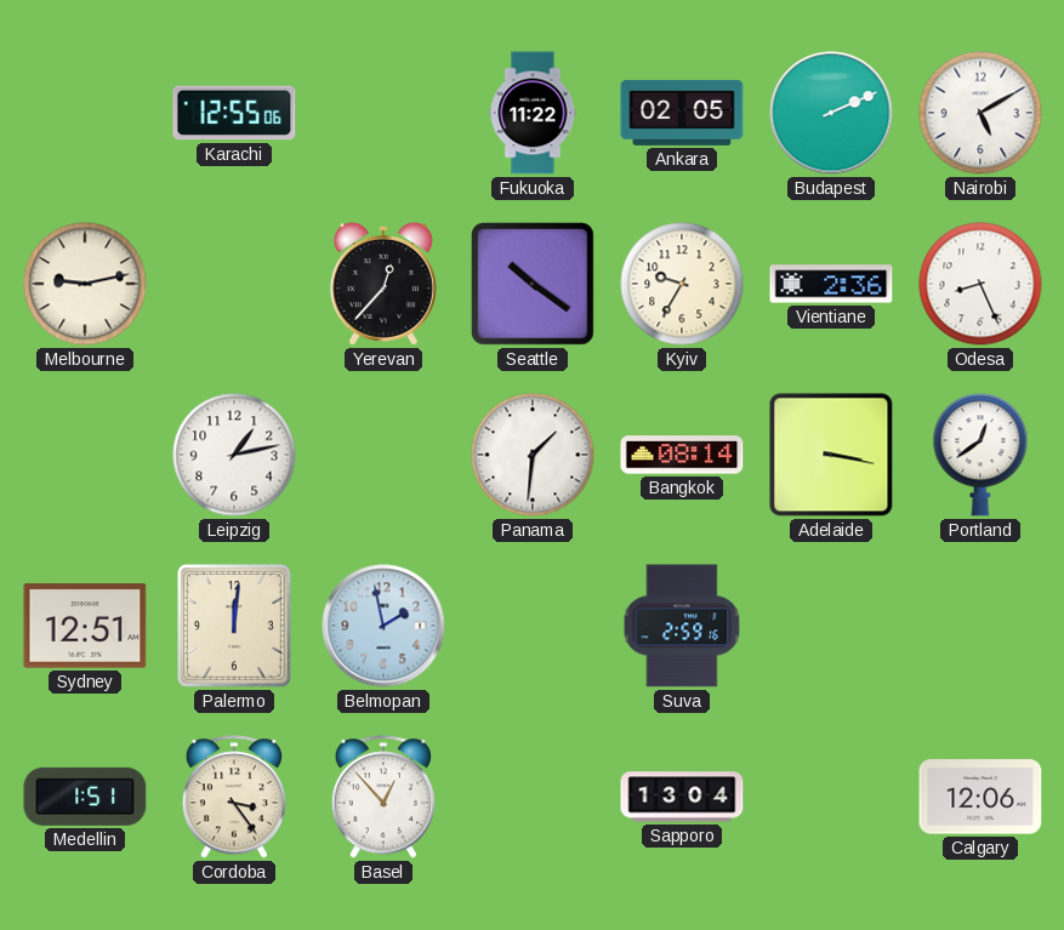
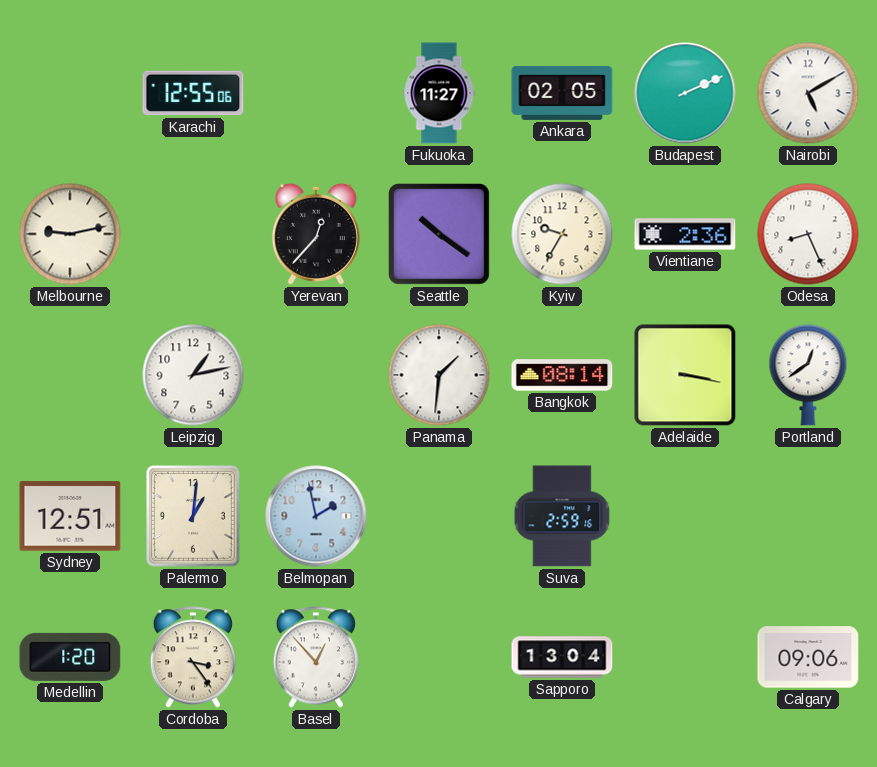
Fukuoka: 11:22 -> 11:27
Palermo: 12:01 -> 1:01
Medellin: 1:51 -> 1:20
Calgary: 12:06 -> 09:06
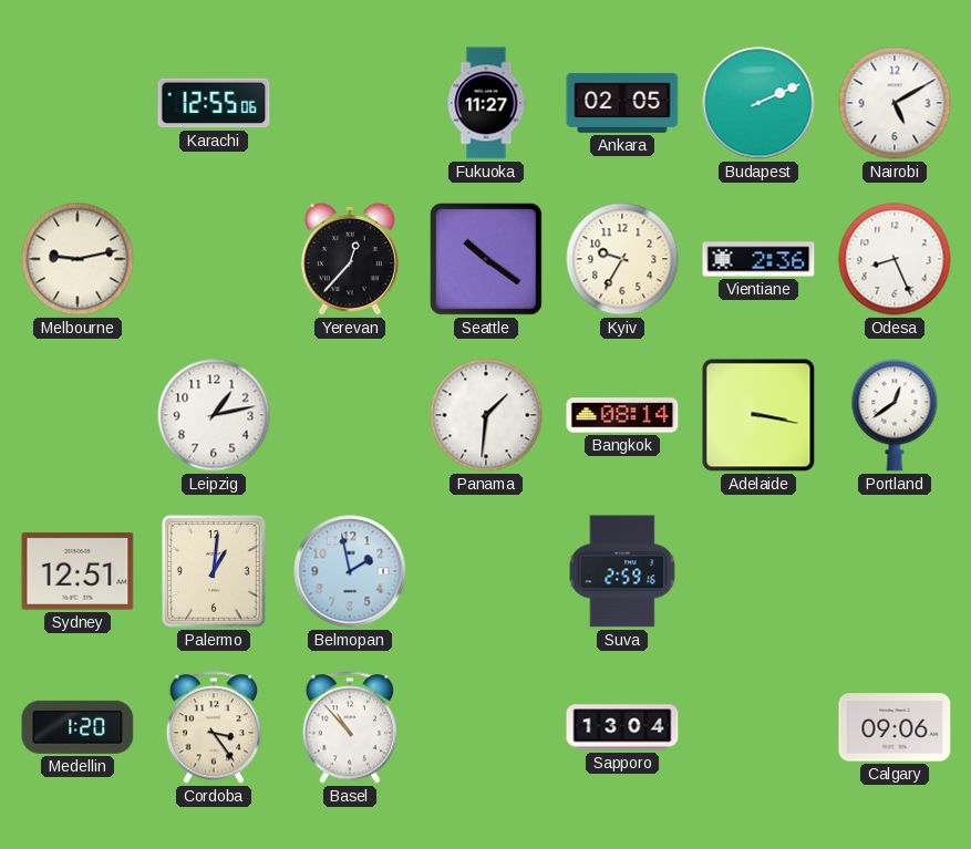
Basel: 12:53 -> 10:53
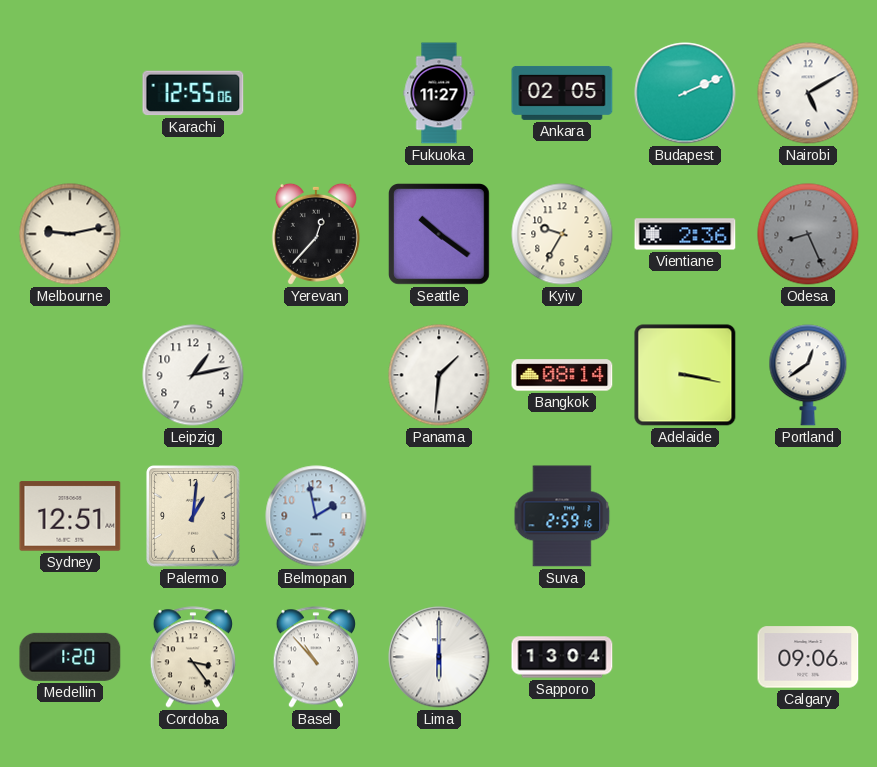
Odesa dial: white -> grey
Lima: none -> 6:00
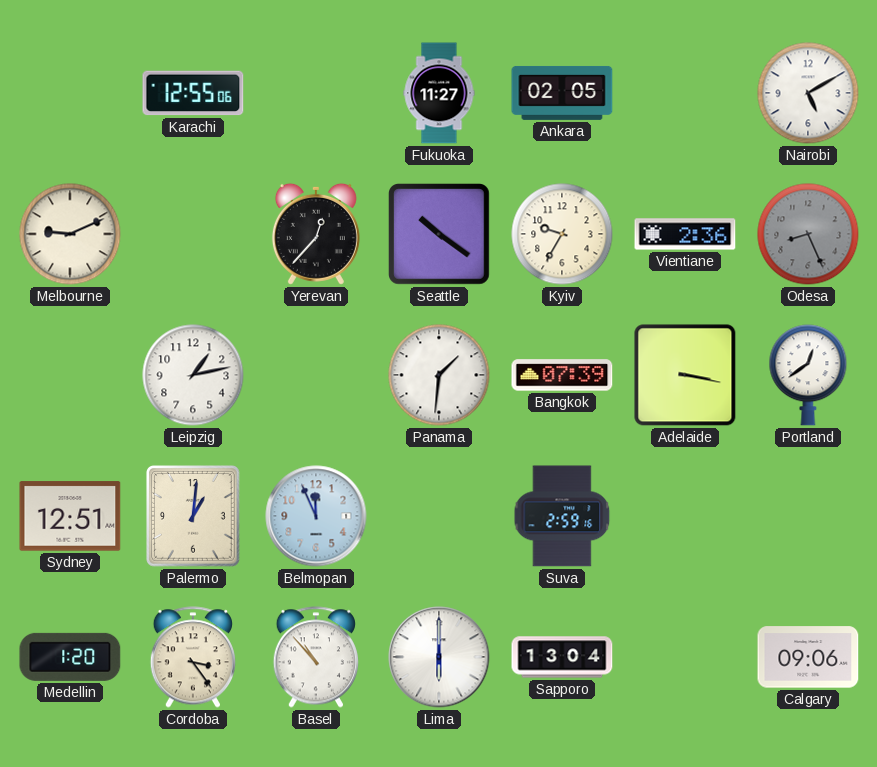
Budapest: 2:11 -> none
Melbourne: 9:13 -> 9:11
Bangkok: 08:14 -> 07:39
Belmopan: 1:58 -> 11:56
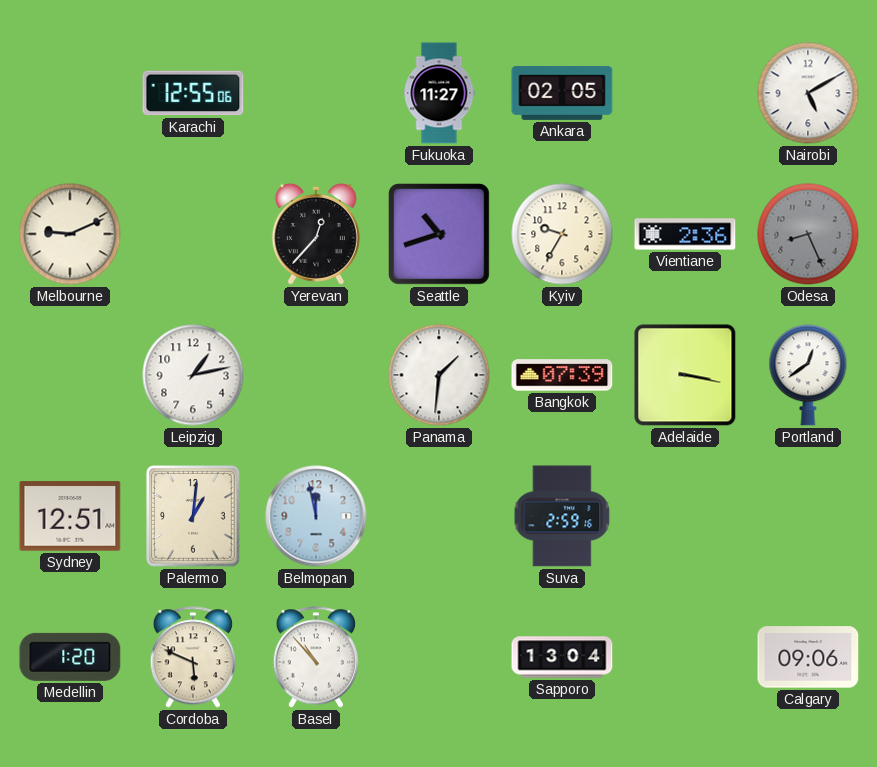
Seattle: 10:21 -> 10:42
Belmopan: 11:56 -> 11:58
Cordoba: 3:24 -> 5:49
Lima: 6:00 -> none
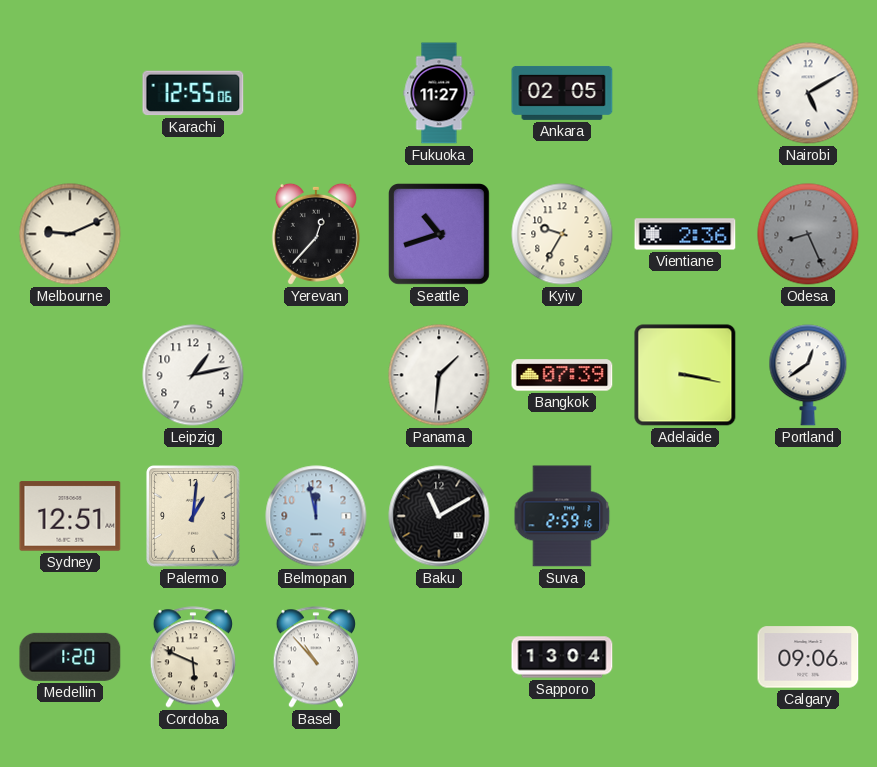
Baku: none -> 11:10
